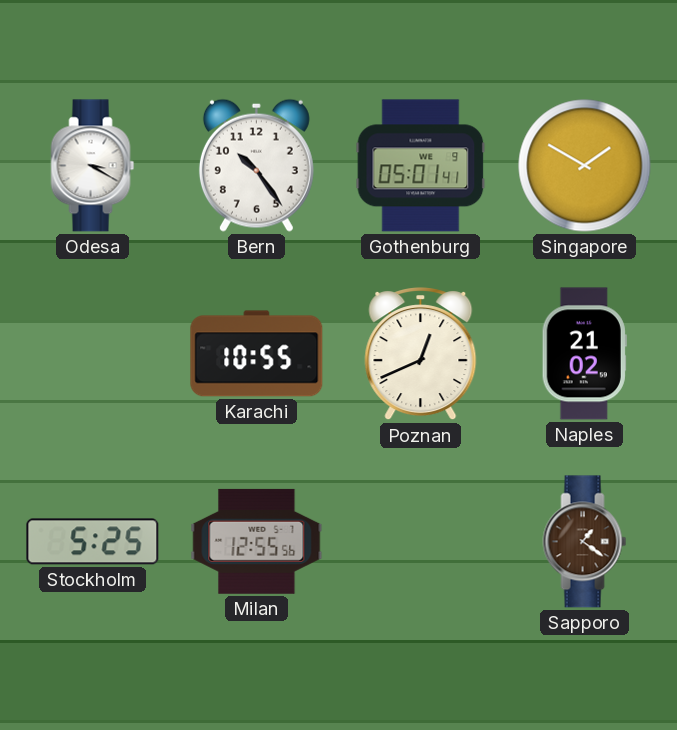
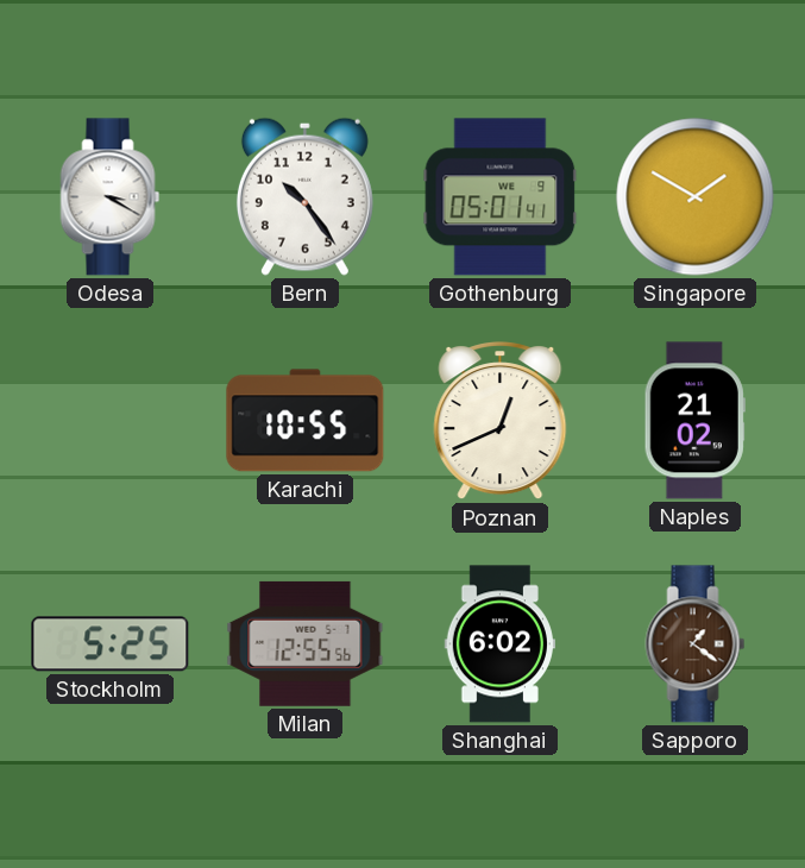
Shanghai: none -> 6:02
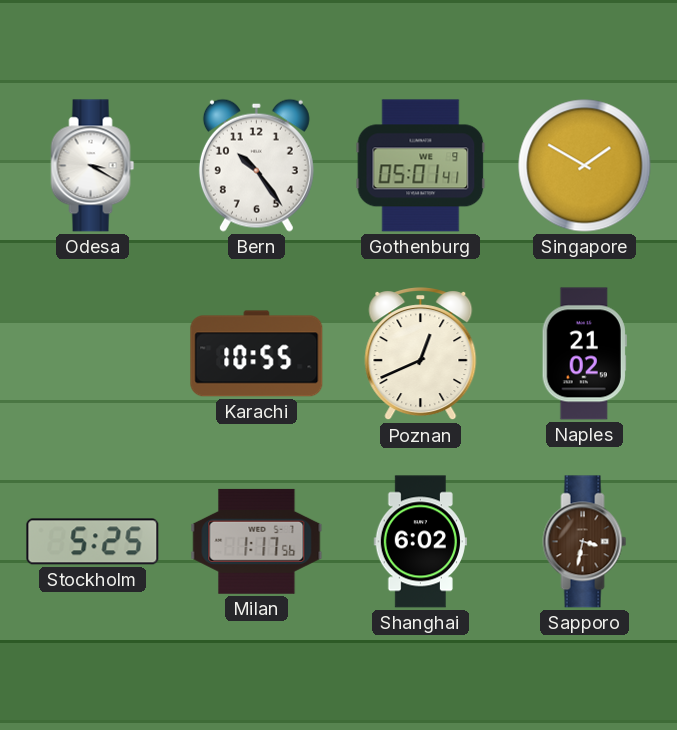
Milan: 12:55 -> 1:17
Sapporo: 1:21 -> 3:32
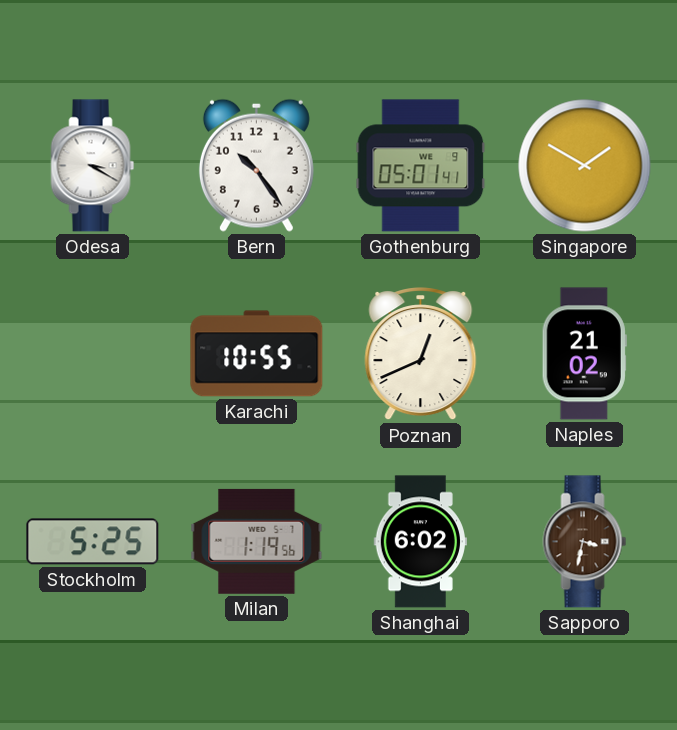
Milan: 1:17 -> 1:19
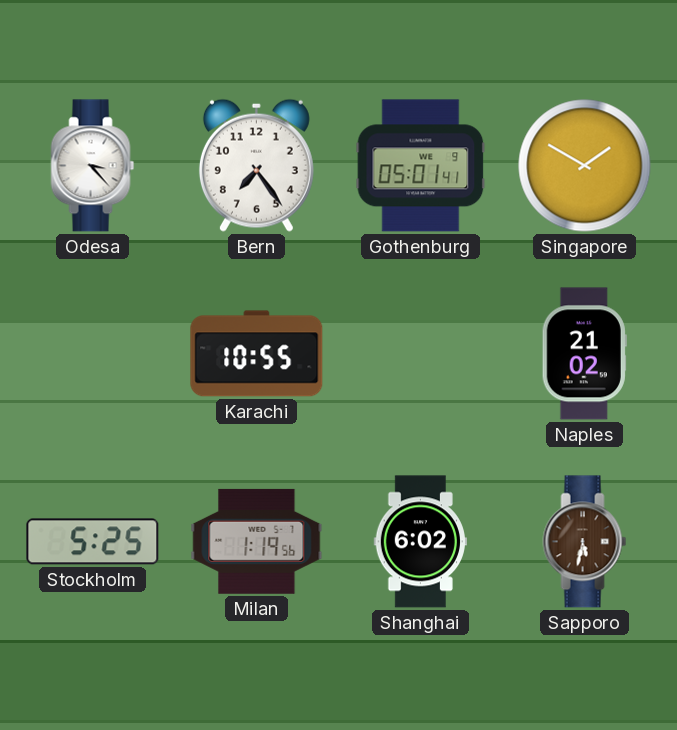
Odesa: 3:20 -> 3:23
Bern: 10:24 -> 7:24
Poznan: 12:41 -> none
Sapporo: 3:32 -> 5:32
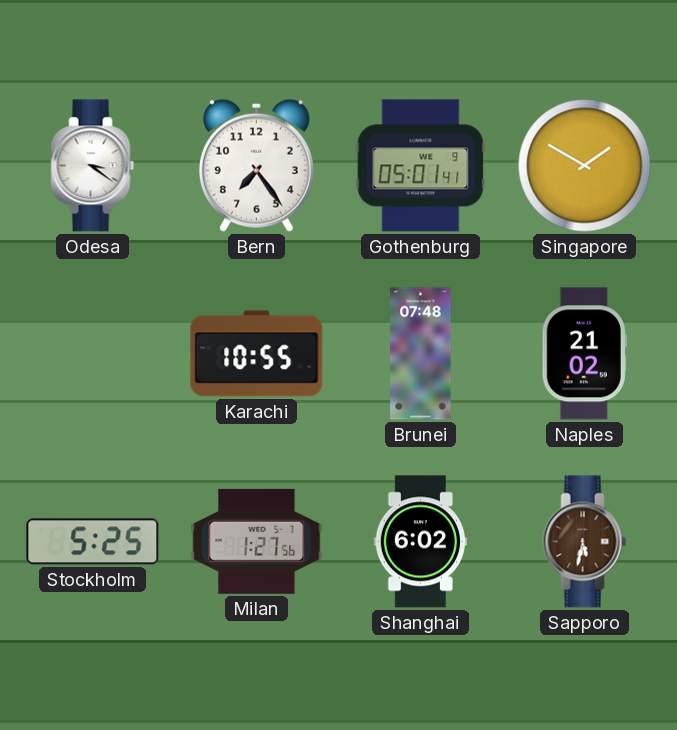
Odesa: 3:23 -> 3:21
Brunei: none -> 07:48
Milan: 1:19 -> 1:27
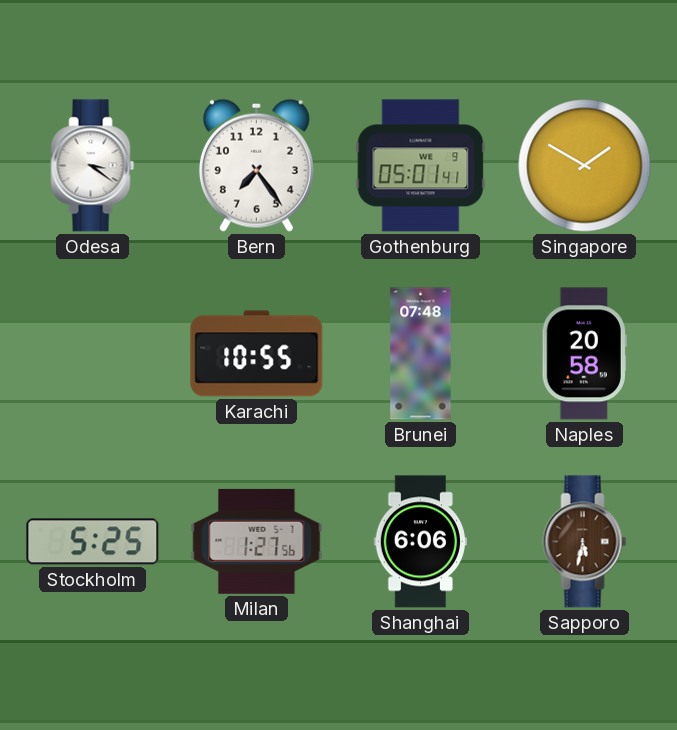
Naples: 21:02 -> 20:58
Shanghai: 6:02 -> 6:06
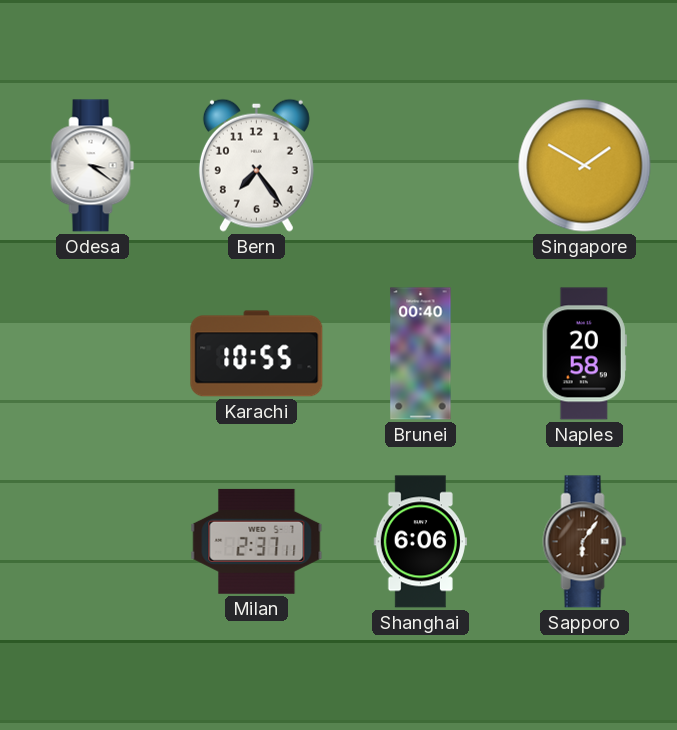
Gothenburg: 05:01 -> none
Brunei: 07:48 -> 00:40
Stockholm: 5:25 -> none
Milan: 1:27 -> 2:37
Sapporo: 5:32 -> 6:06
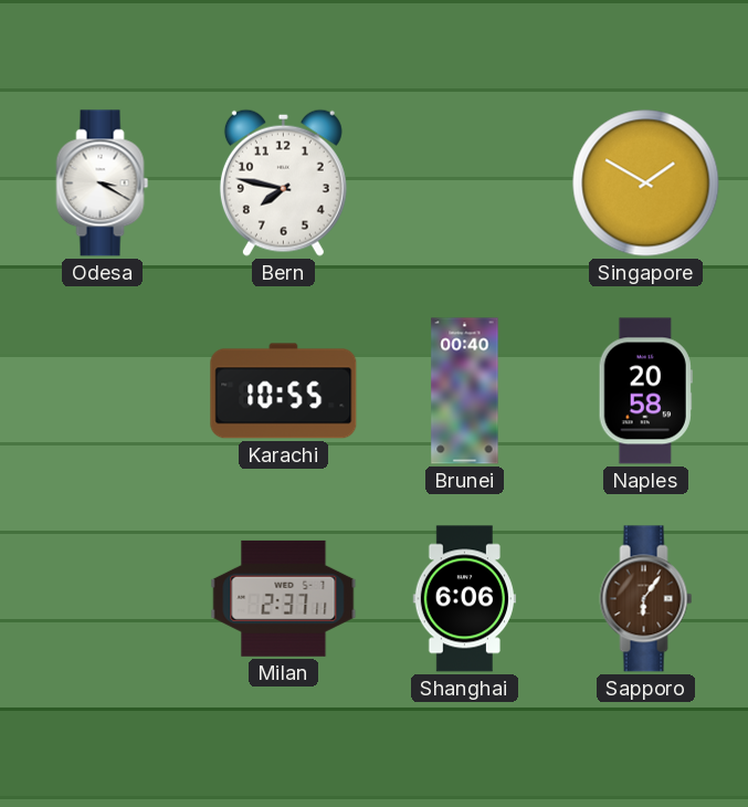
Odesa: 3:21 -> 3:20
Bern: 7:24 -> 7:47
